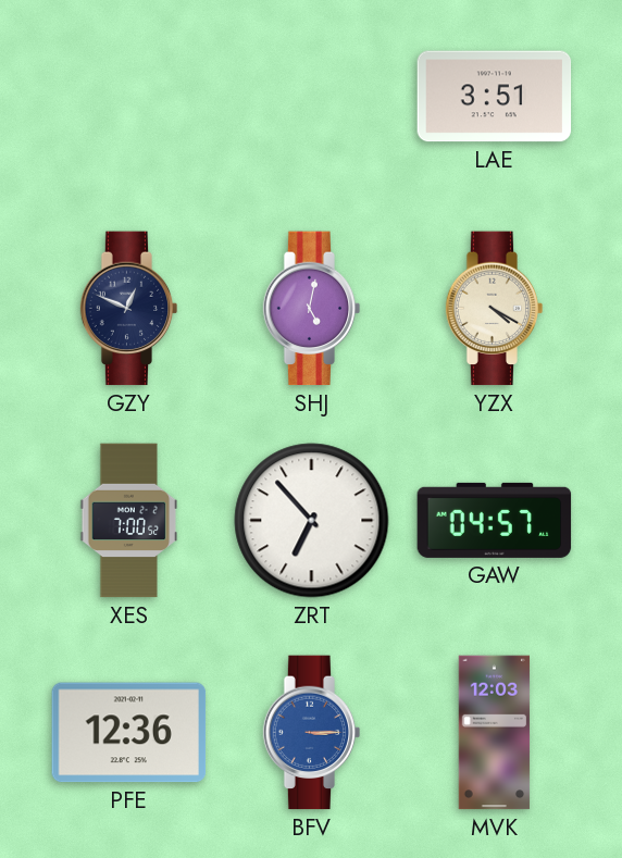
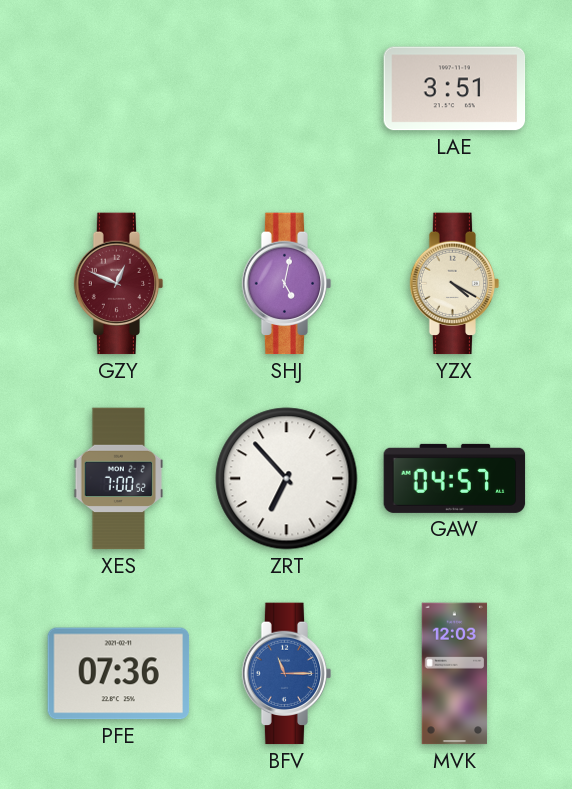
GZY dial: navy -> burgundy
PFE: 12:36 -> 07:36
BFV: 3:15 -> 11:15
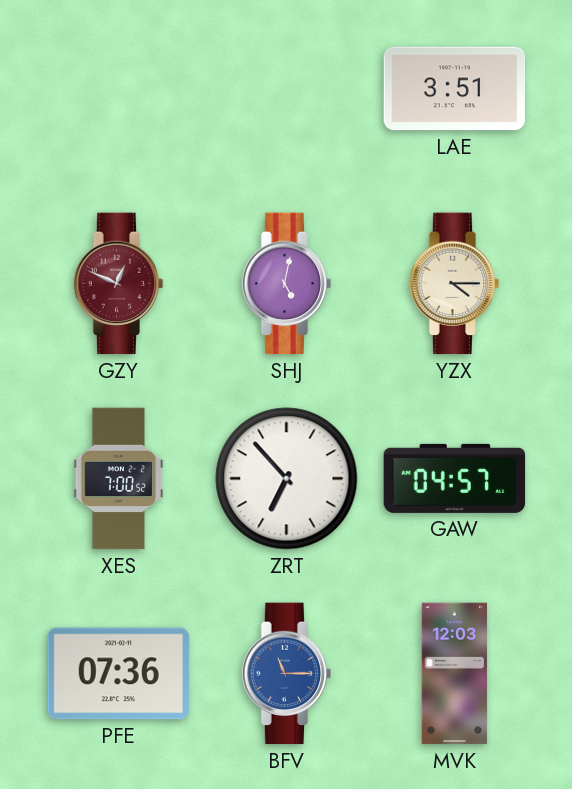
YZX: 4:20 -> 4:15
